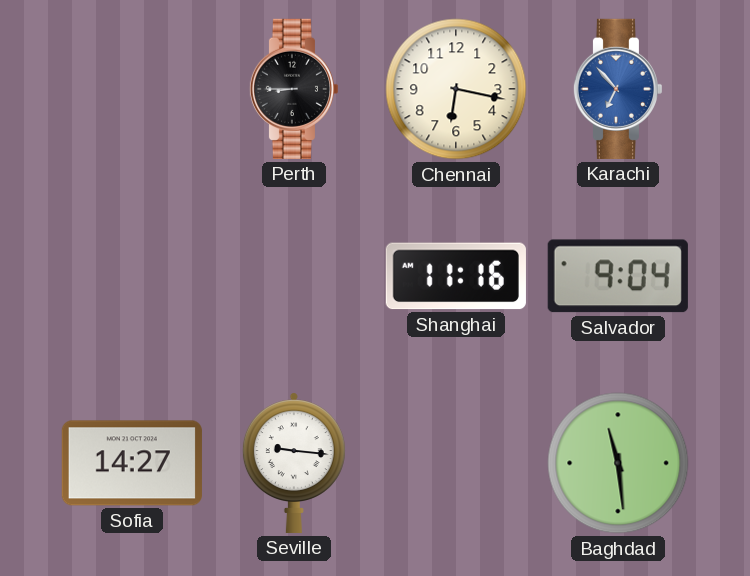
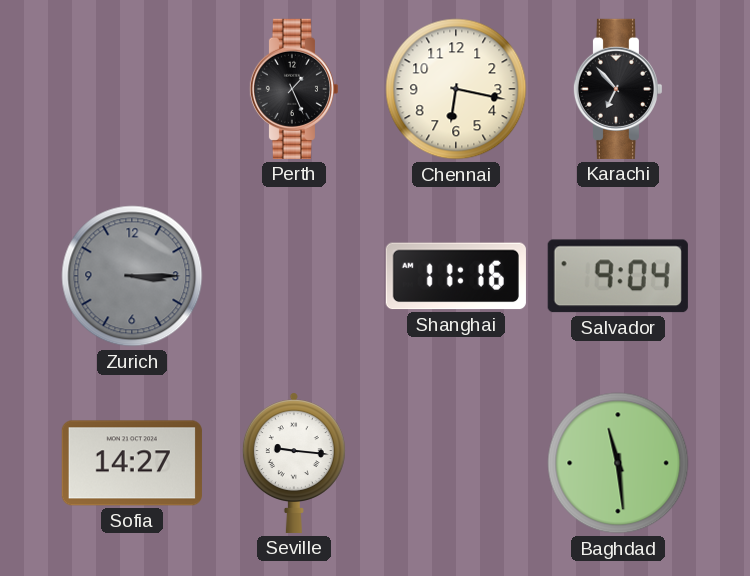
Perth: 8:45 -> 1:26
Karachi dial: blue -> black
Zurich: none -> 3:15
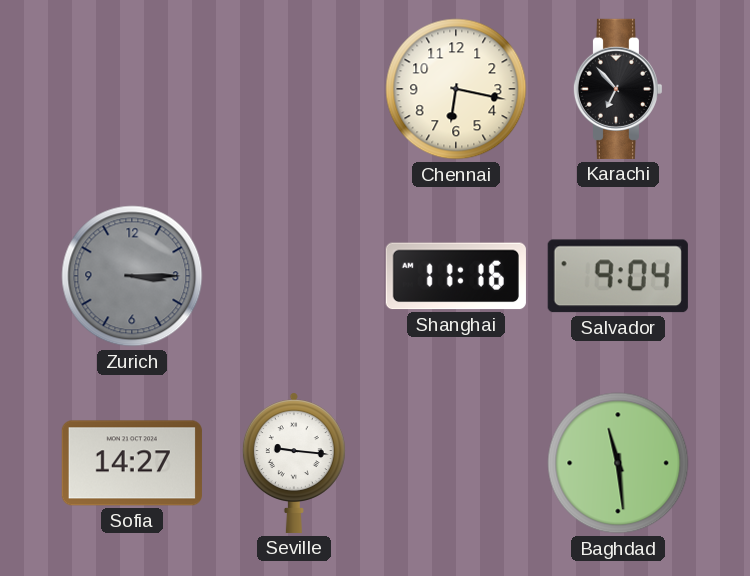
Perth: 1:26 -> none
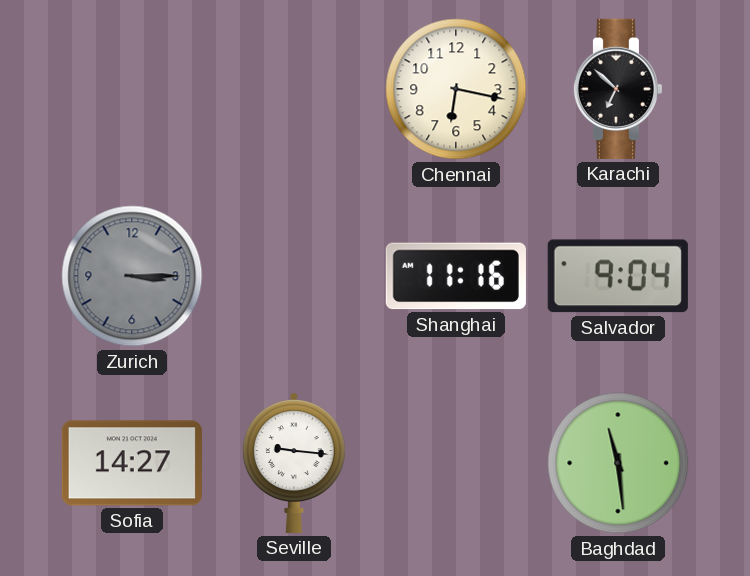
Karachi: 6:53 -> 6:52
